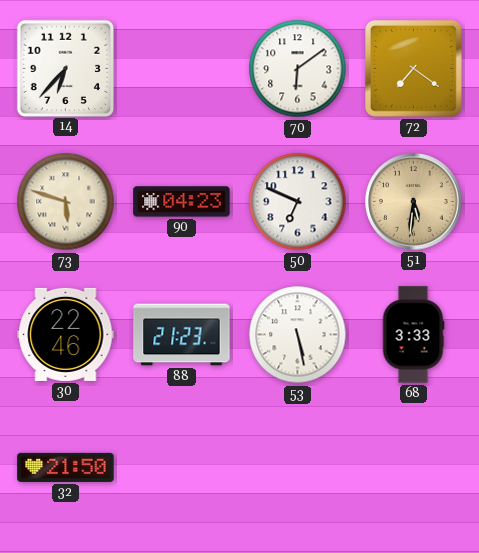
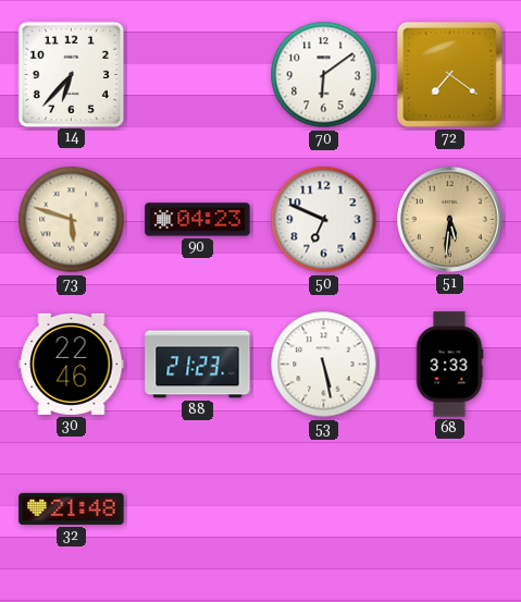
32: 21:50 -> 21:48
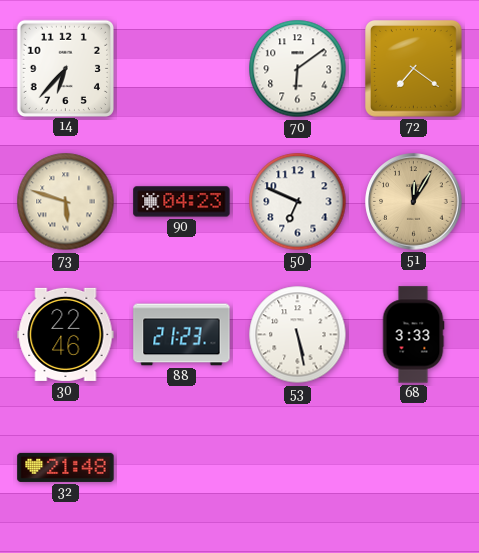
51: 5:31 -> 12:05
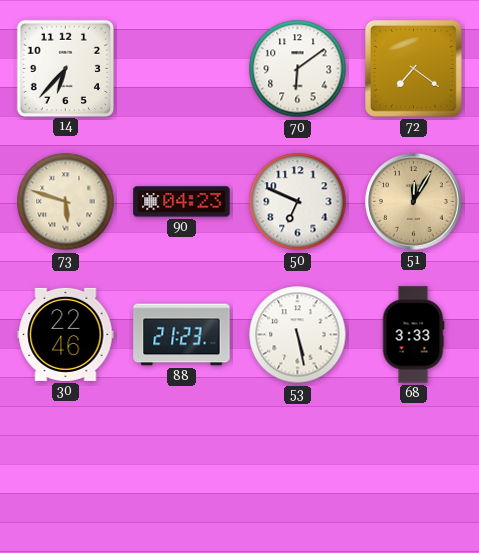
32: 21:48 -> none
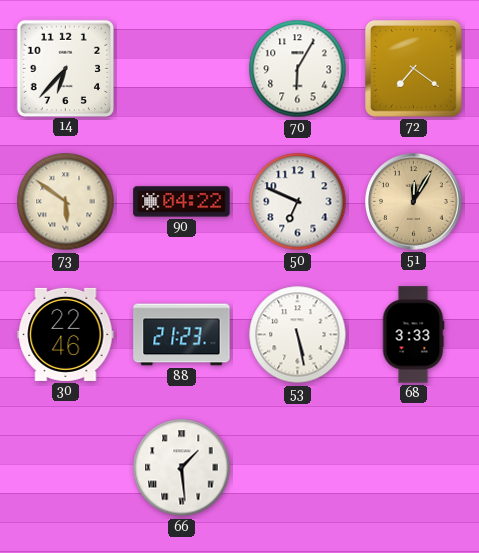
70: 6:09 -> 6:05
73: 5:48 -> 5:51
90: 04:23 -> 04:22
66: none -> 1:29
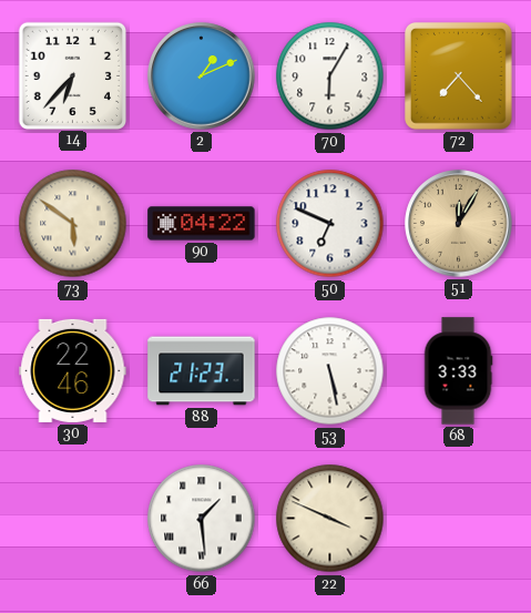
2: none -> 1:11
72: 7:21 -> 7:23
22: none -> 3:49
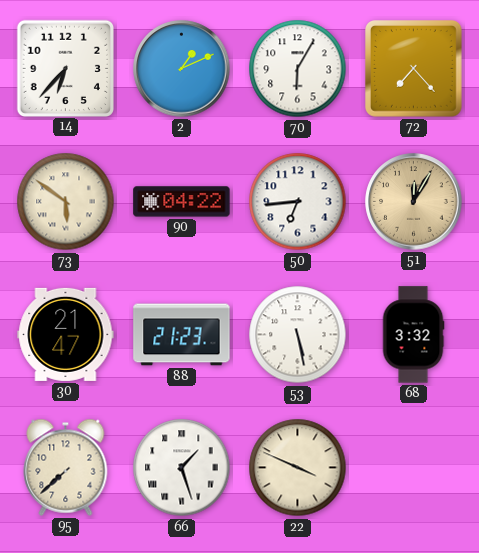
50: 6:49 -> 6:44
30: 22:46 -> 21:47
68: 3:33 -> 3:32
95: none -> 7:38
66: 1:29 -> 1:27
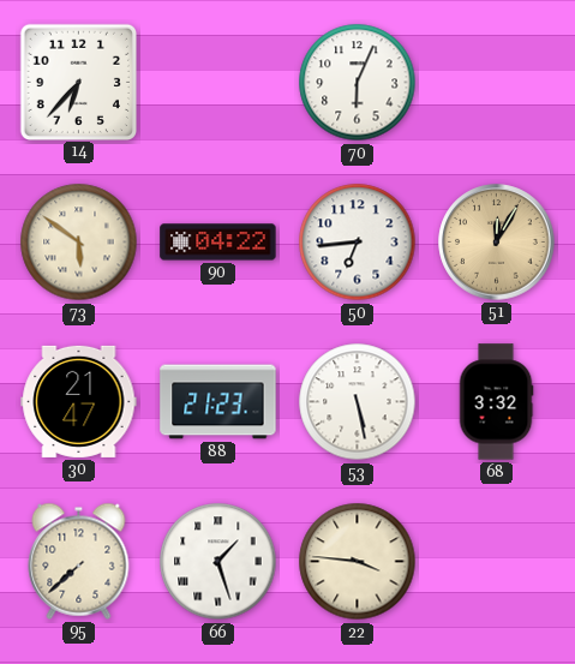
2: 1:11 -> none
70: 6:05 -> 6:04
72: 7:23 -> none
22: 3:49 -> 3:46
